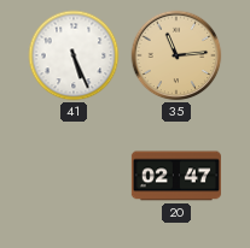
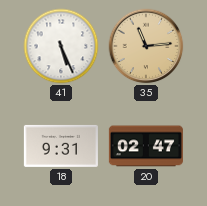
18: none -> 9:31
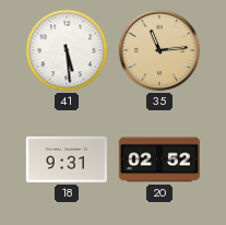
41: 5:26 -> 5:29
20: 02:47 -> 02:52
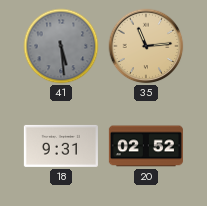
41 dial: white -> grey
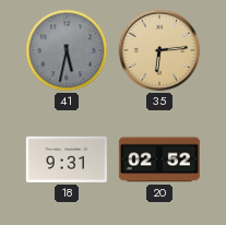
41: 5:29 -> 5:32
35: 11:14 -> 6:14
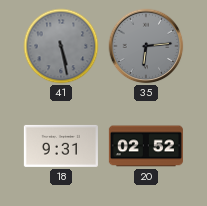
41: 5:32 -> 5:28
35 dial: champagne -> grey
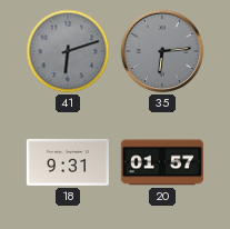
41: 5:28 -> 6:12
20: 02:52 -> 01:57
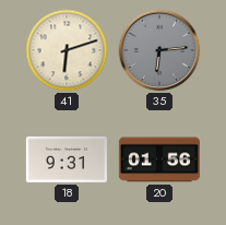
41 dial: grey -> cream
20: 01:57 -> 01:56
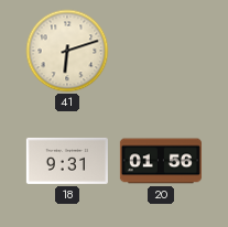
35: 6:14 -> none
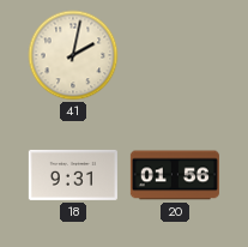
41: 6:12 -> 2:02
